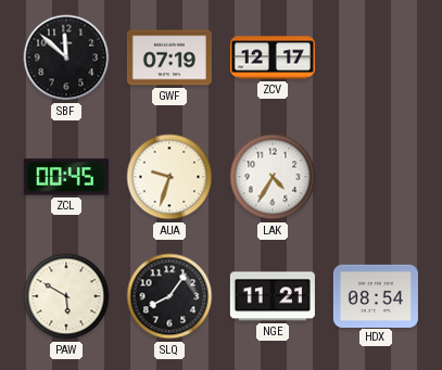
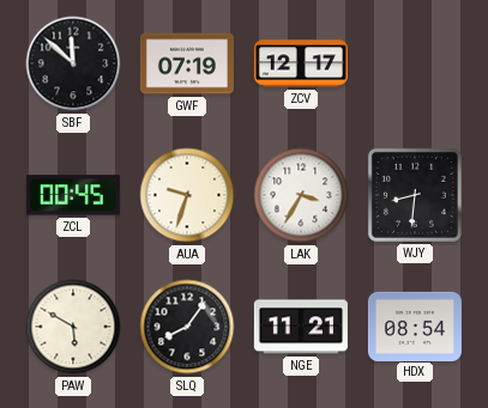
LAK: 4:35 -> 3:35
WJY: none -> 8:31
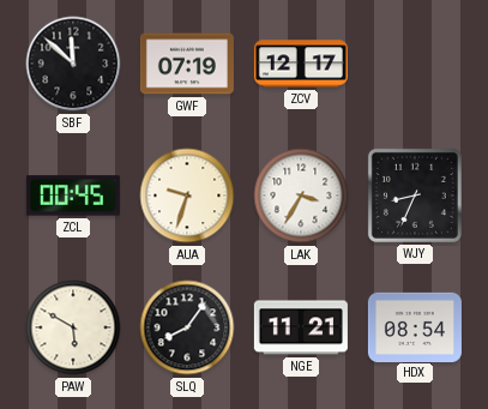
WJY: 8:31 -> 8:34
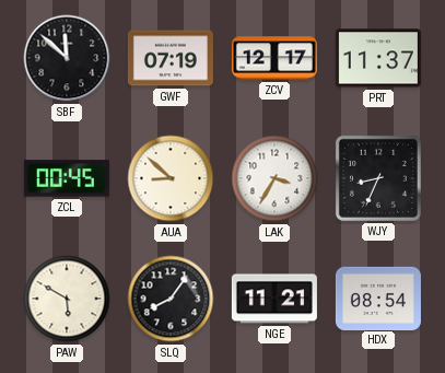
PRT: none -> 11:37
AUA: 9:33 -> 8:52
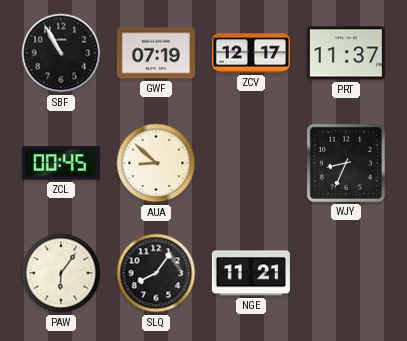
SBF: 11:52 -> 10:55
LAK: 3:35 -> none
PAW: 5:50 -> 6:06
HDX: 08:54 -> none
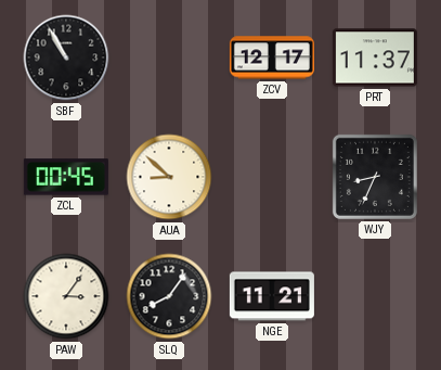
GWF: 07:19 -> none
PAW: 6:06 -> 3:06
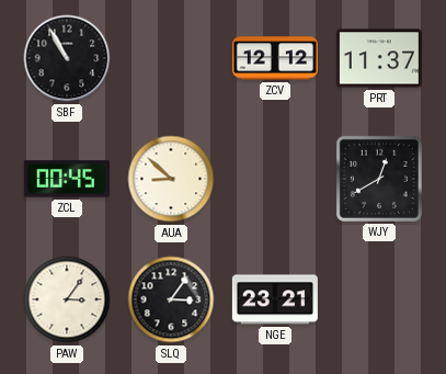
ZCV: 12:17 -> 12:12
WJY: 8:34 -> 12:40
SLQ: 8:06 -> 3:06
NGE: 11:21 -> 23:21
